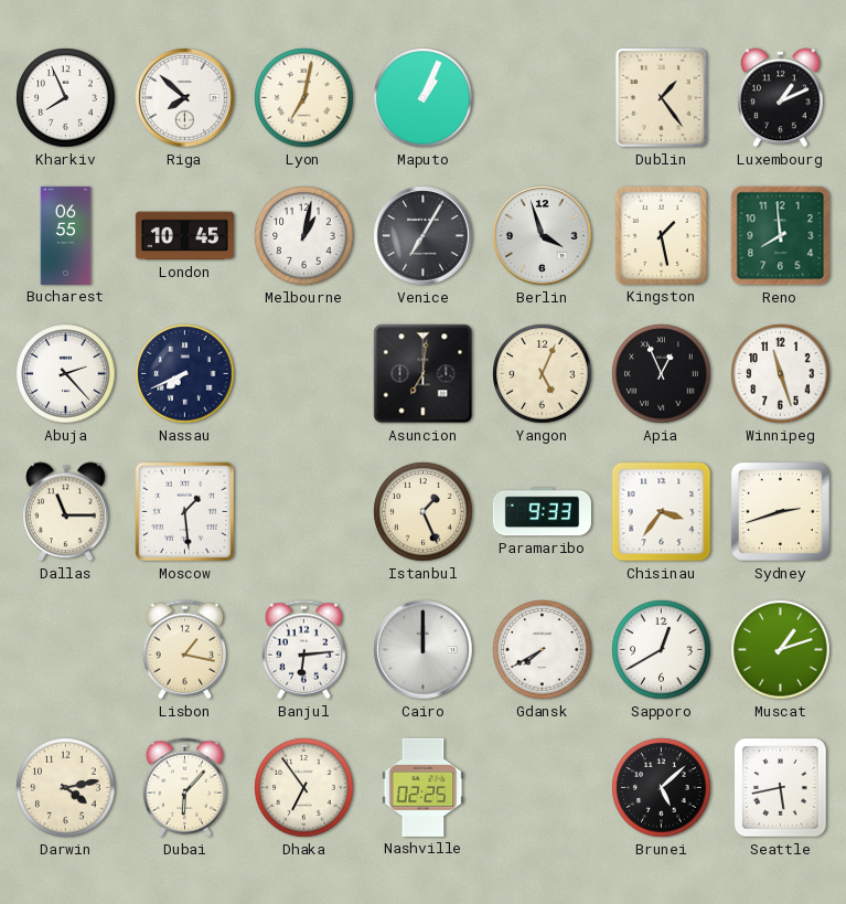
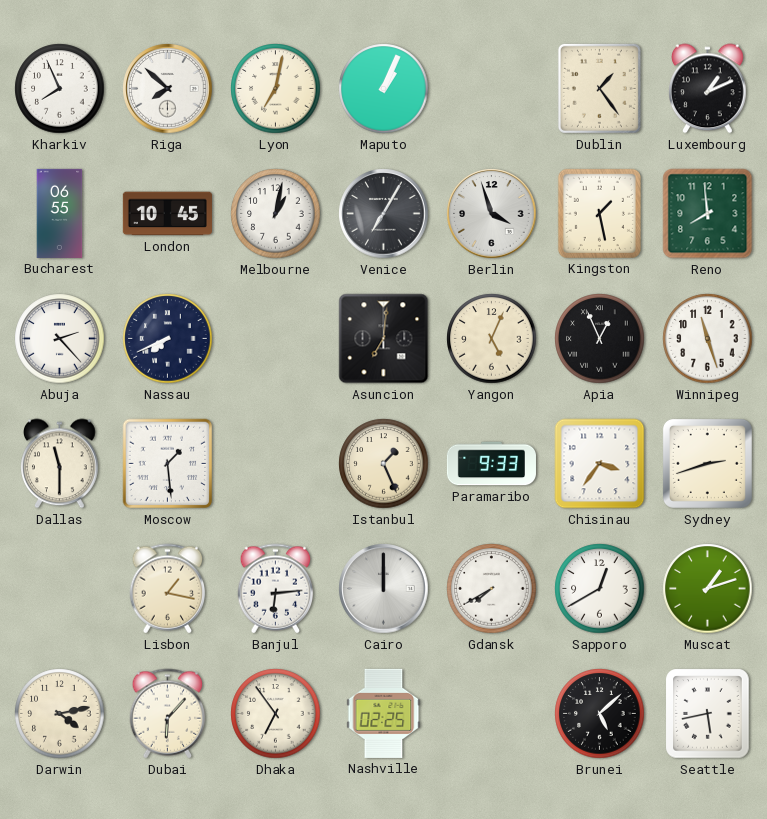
Dallas: 11:15 -> 11:30
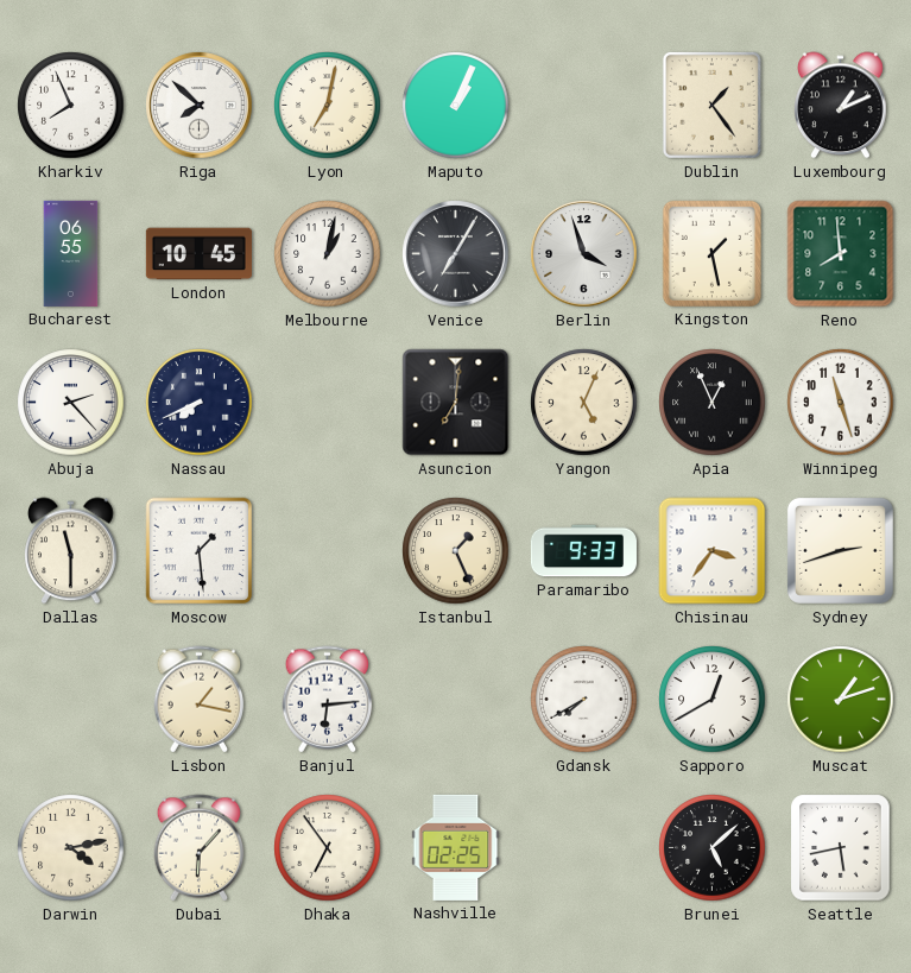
Cairo: 12:00 -> none
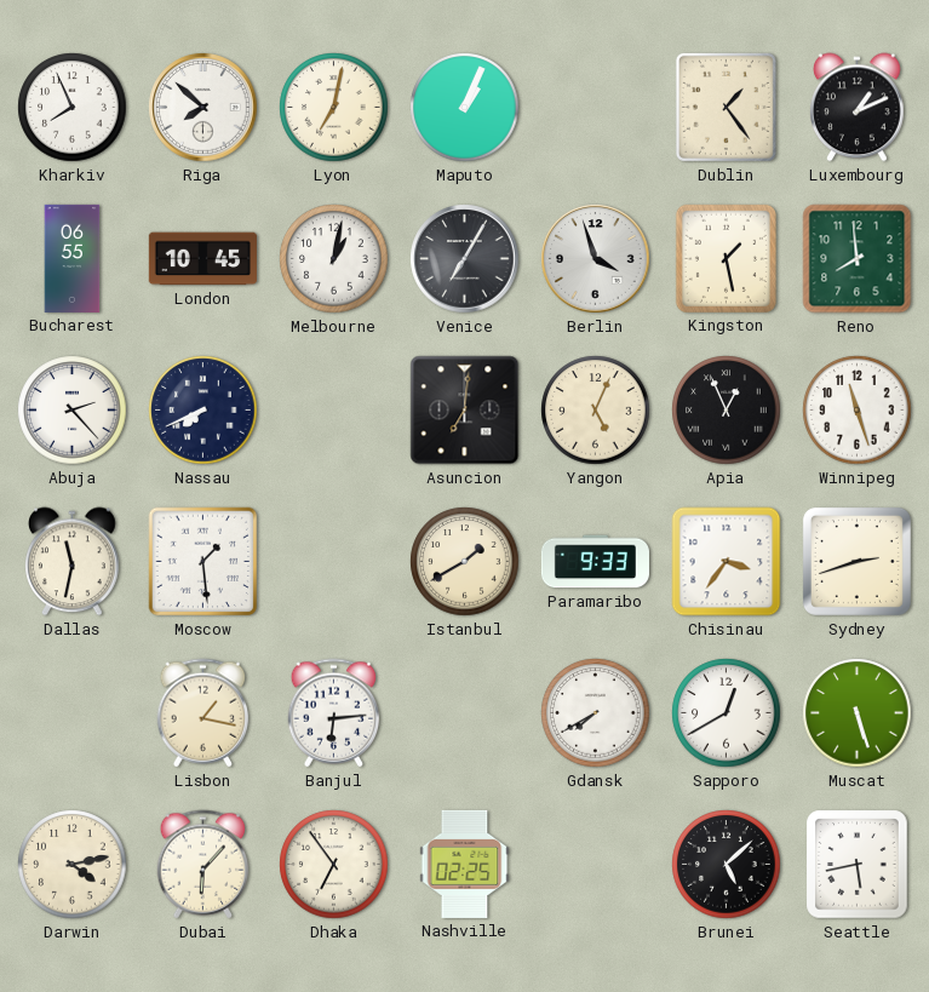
Dallas: 11:30 -> 11:32
Istanbul: 1:26 -> 1:40
Muscat: 1:12 -> 5:27
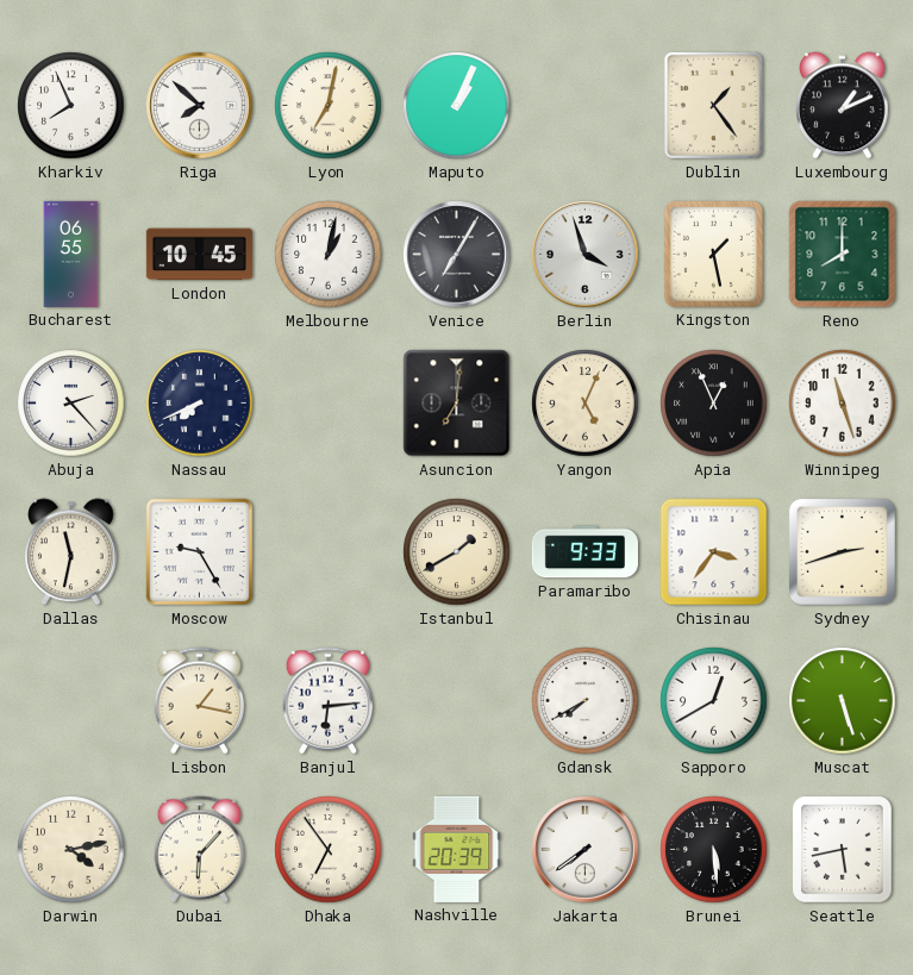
Reno: 7:59 -> 8:00
Moscow: 1:29 -> 9:25
Nashville: 02:25 -> 20:39
Jakarta: none -> 7:39
Brunei: 5:08 -> 5:29
